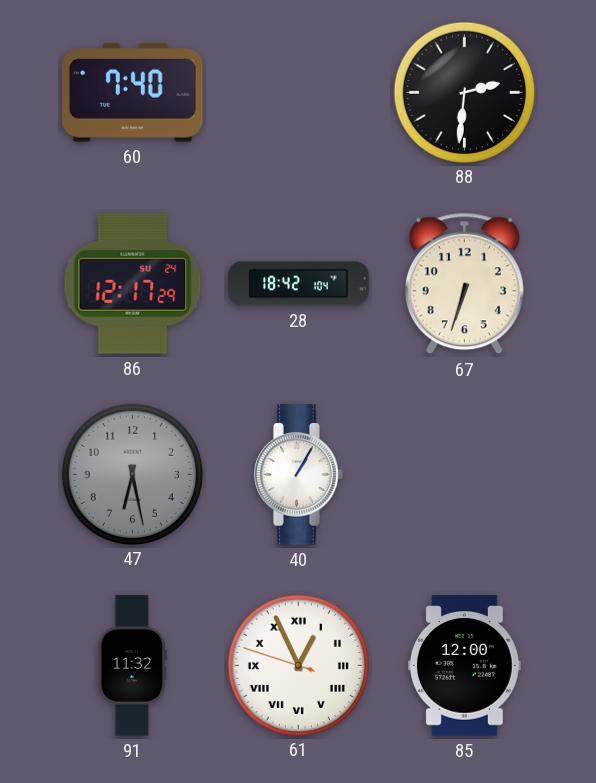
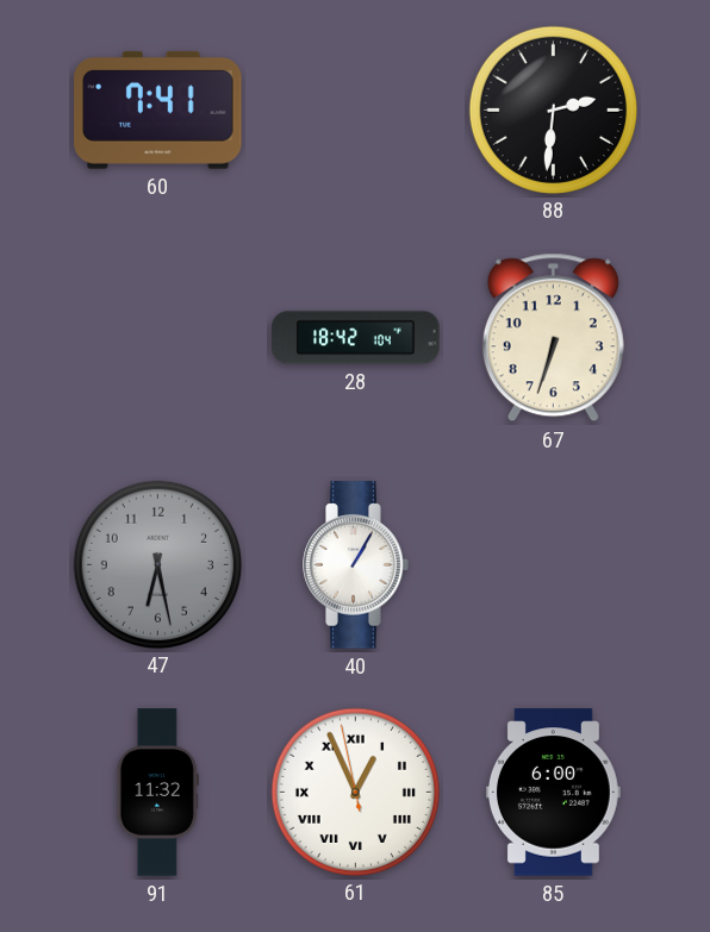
60: 7:40 -> 7:41
86: 12:17 -> none
61: 12:55:48 -> 12:55:58
85: 12:00 -> 6:00
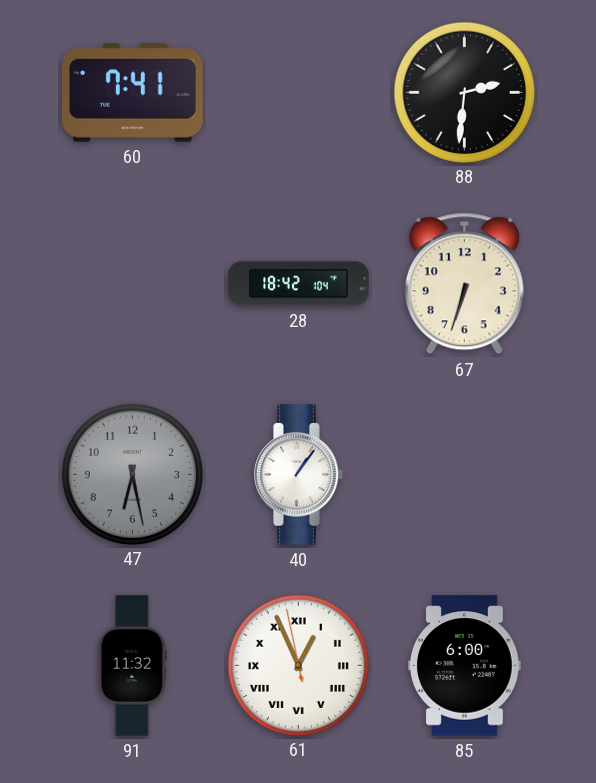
40: 1:05 -> 1:06
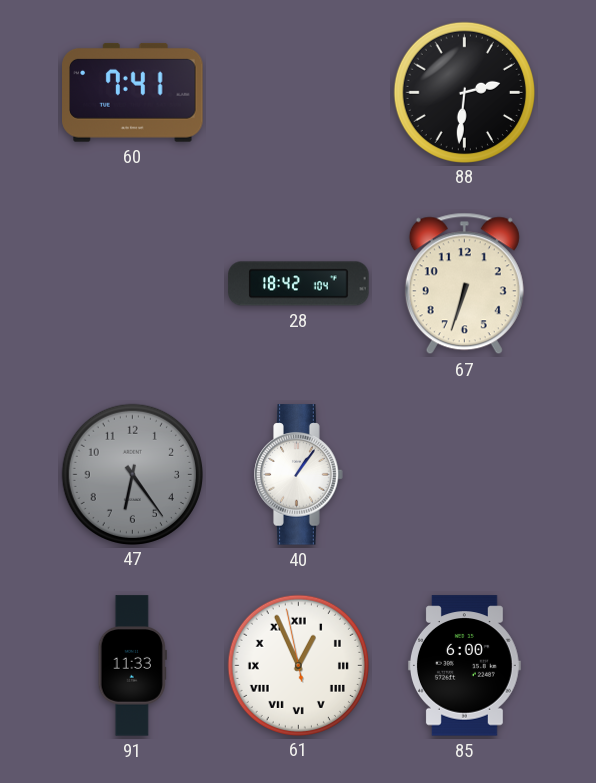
47: 6:28 -> 6:24
91: 11:32 -> 11:33
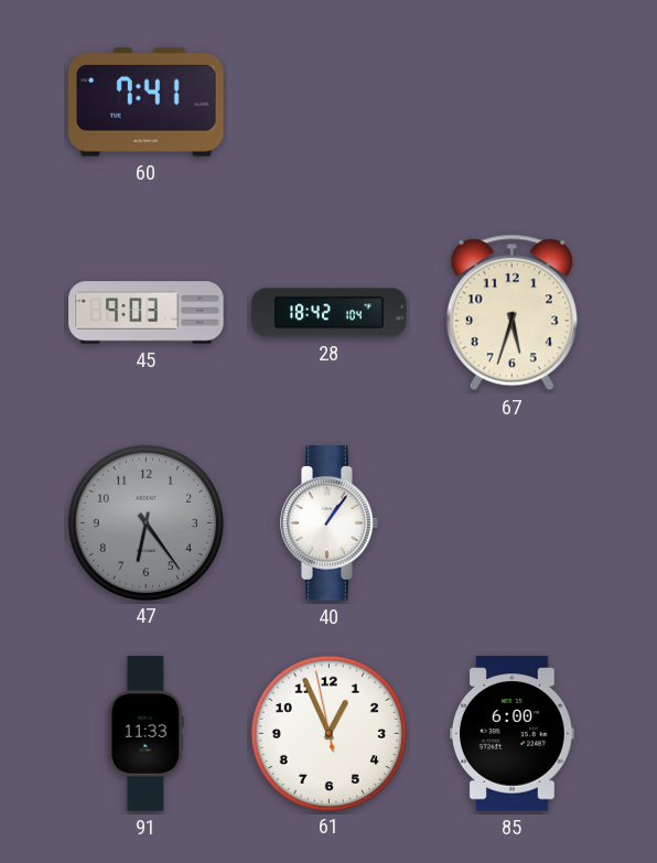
88: 2:31 -> none
45: none -> 9:03
67: 6:33 -> 5:33
61 numerals: Roman -> Arabic
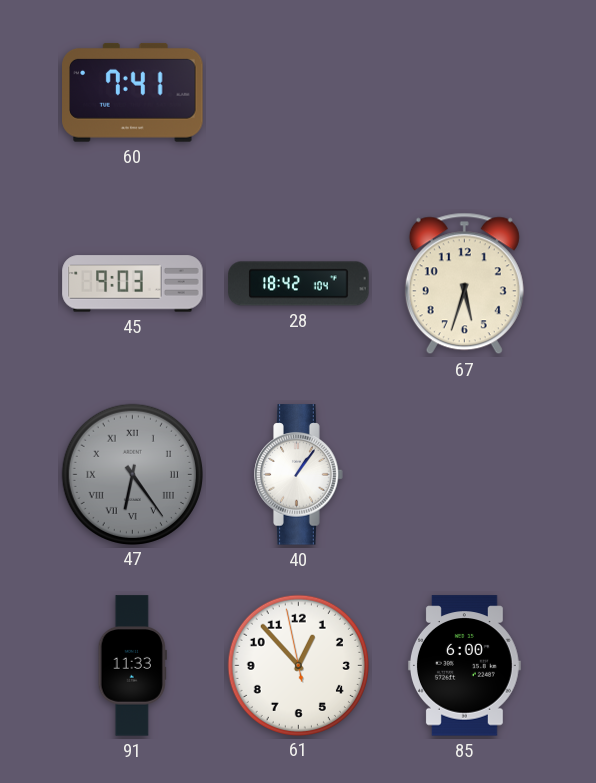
47 numerals: Arabic -> Roman
61: 12:55 -> 12:52
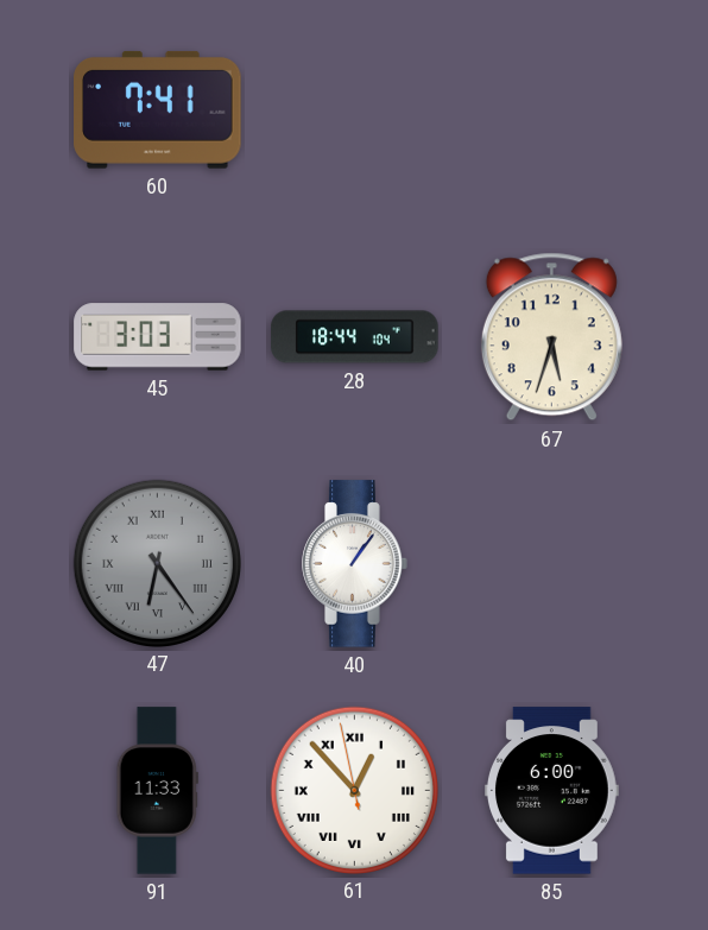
45: 9:03 -> 3:03
28: 18:42 -> 18:44
61 numerals: Arabic -> Roman
